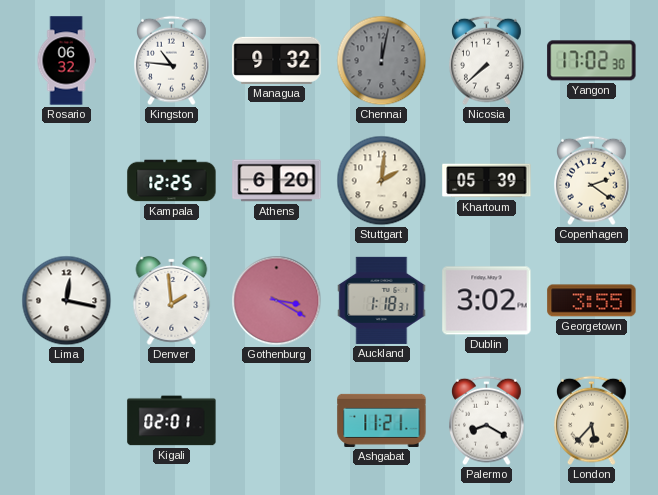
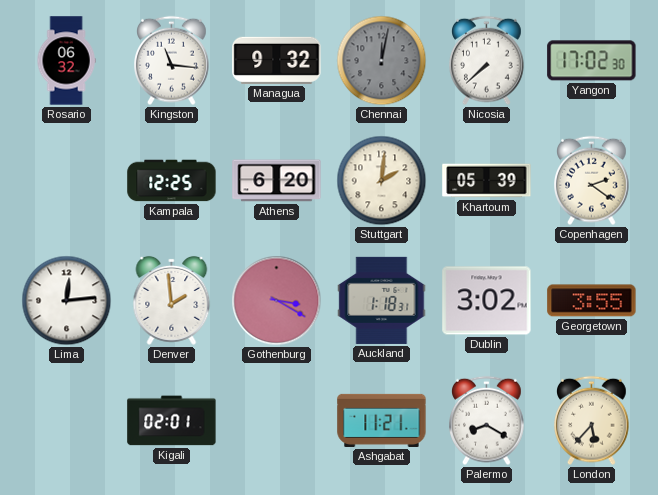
Kingston: 10:46 -> 11:16
Lima: 12:17 -> 12:14
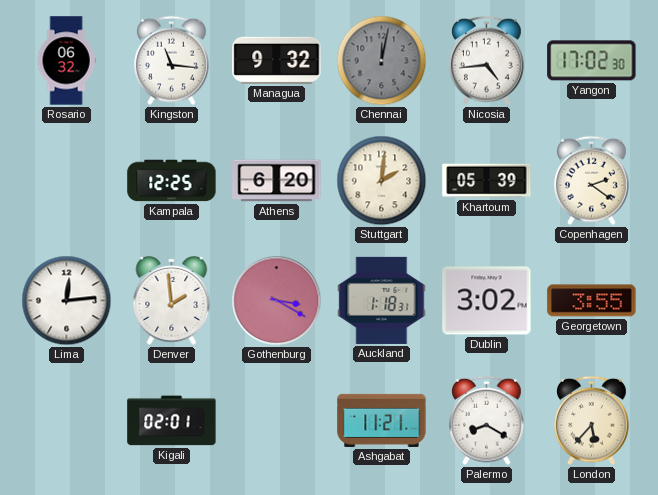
Nicosia: 7:38 -> 4:44
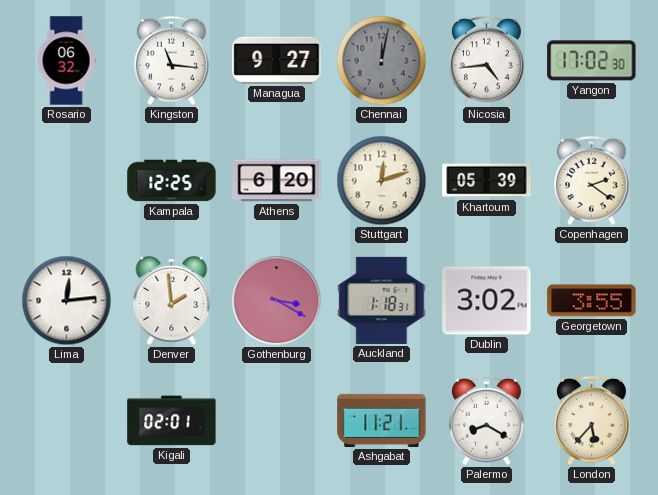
Managua: 9:32 -> 9:27
Stuttgart: 2:01 -> 12:12
